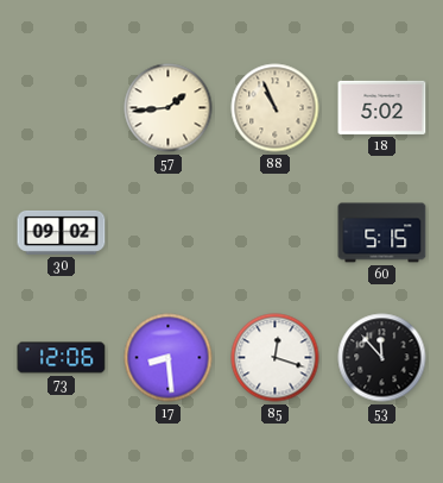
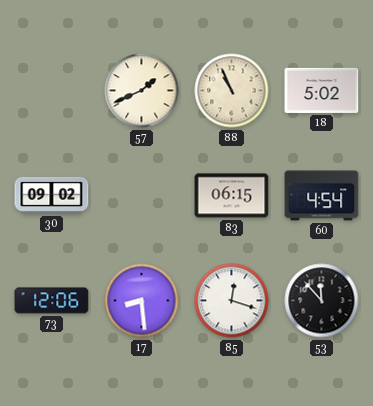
57: 1:44 -> 1:41
83: none -> 06:15
60: 5:15 -> 4:54
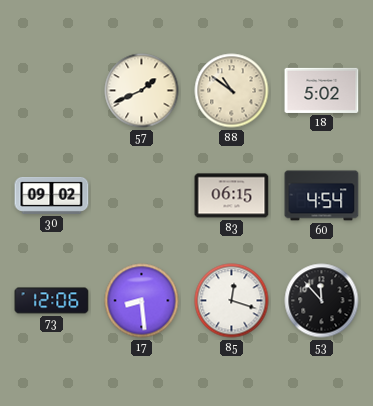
88: 10:56 -> 10:51
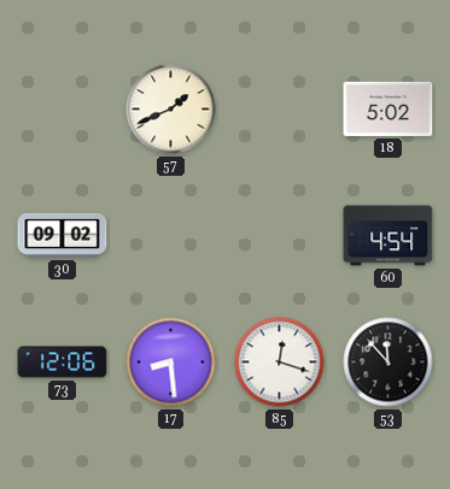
88: 10:51 -> none
83: 06:15 -> none
